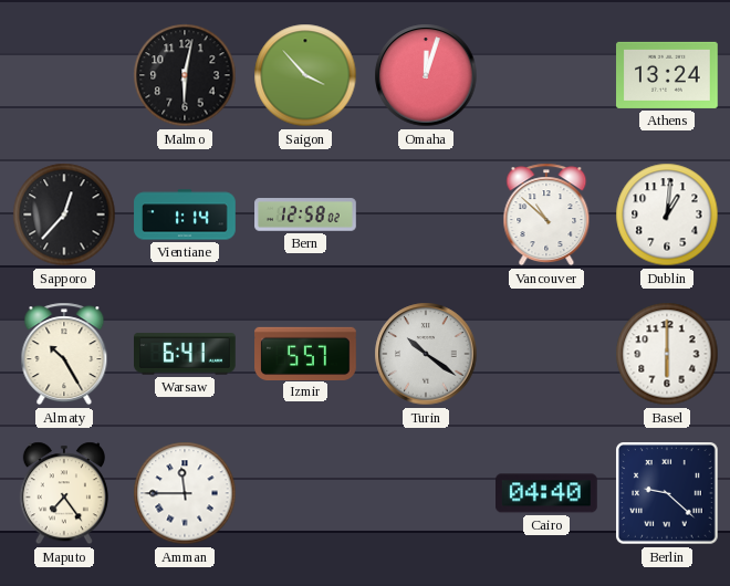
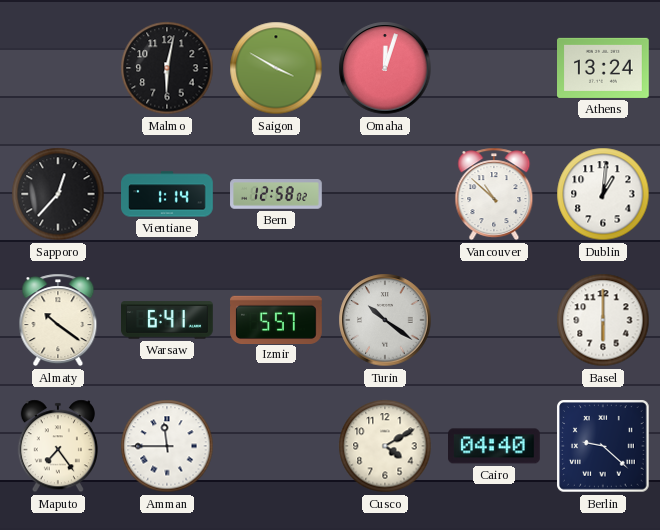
Saigon: 3:53 -> 3:50
Almaty: 10:25 -> 10:21
Cusco: none -> 4:10
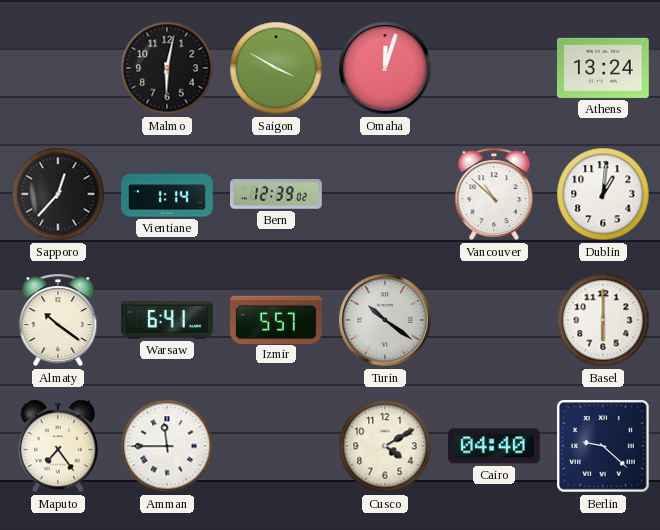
Bern: 12:58 -> 12:39
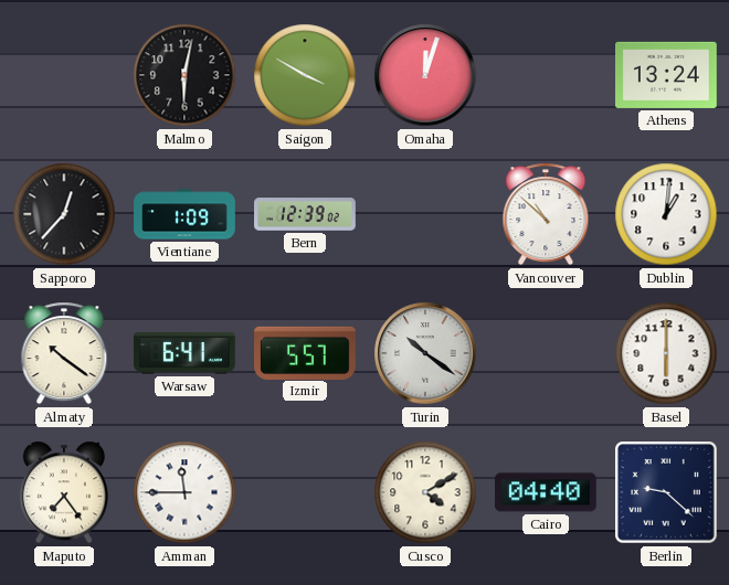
Vientiane: 1:14 -> 1:09
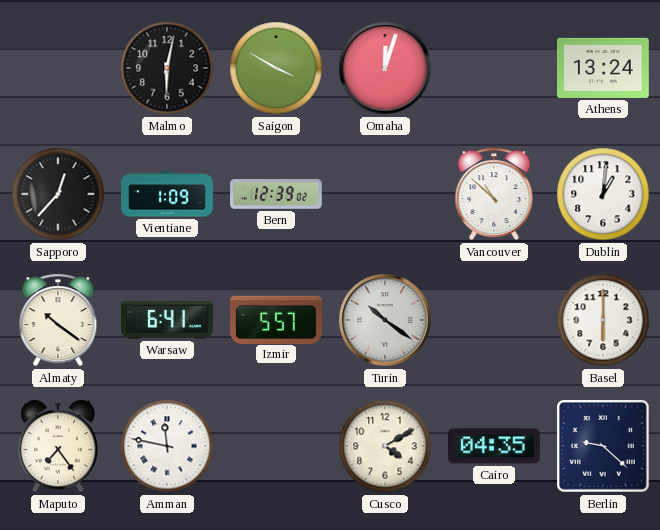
Amman: 11:45 -> 11:47
Cairo: 04:40 -> 04:35
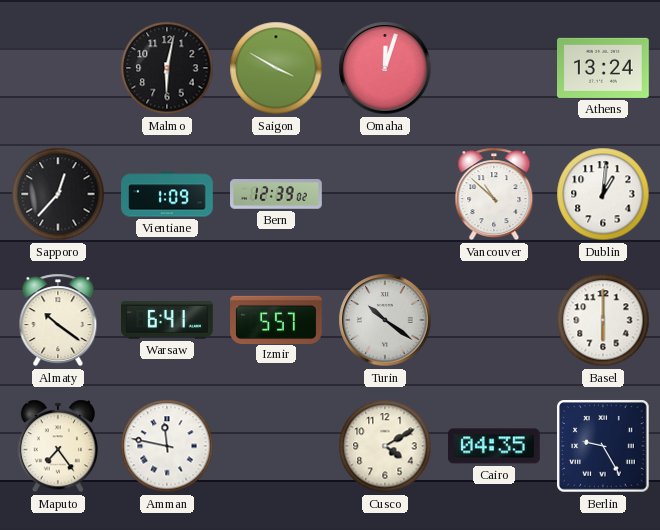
Berlin: 9:22 -> 9:25
